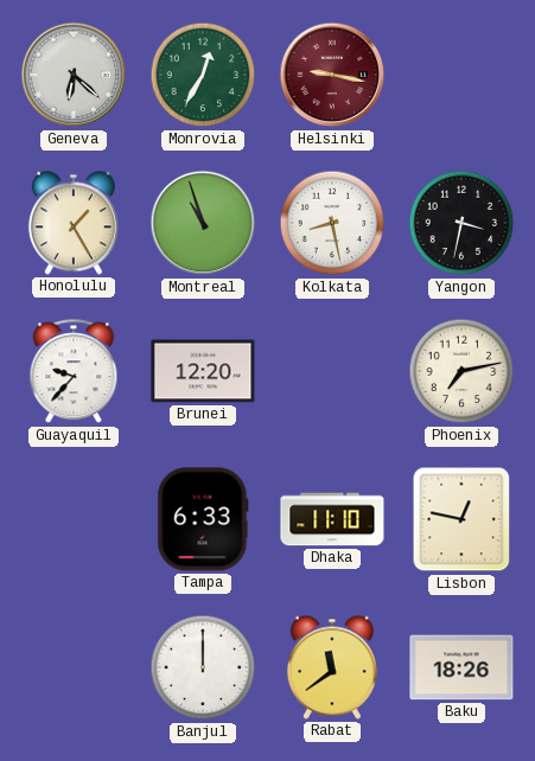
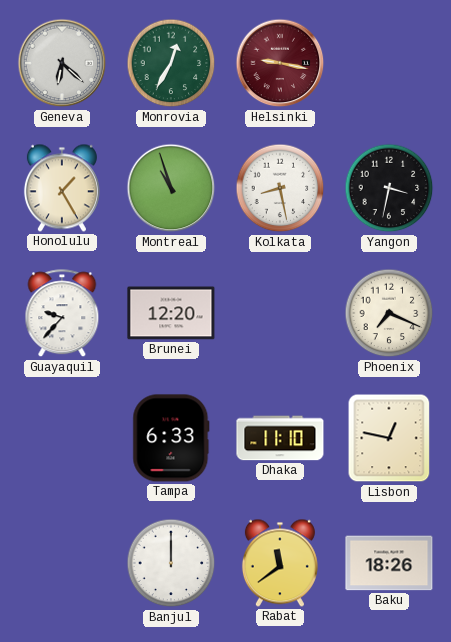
Phoenix: 7:13 -> 7:19
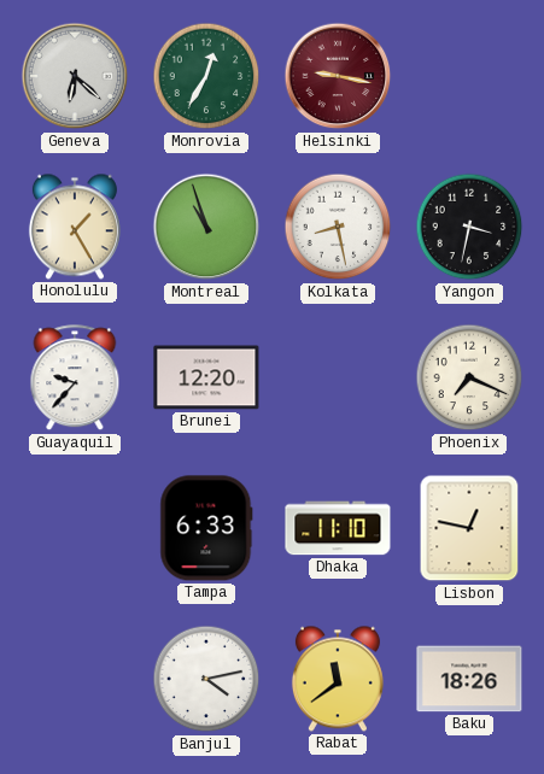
Banjul: 12:00 -> 4:13
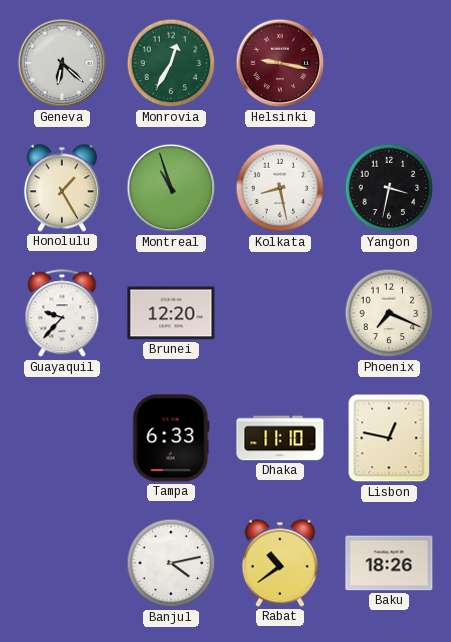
Rabat: 11:39 -> 10:39
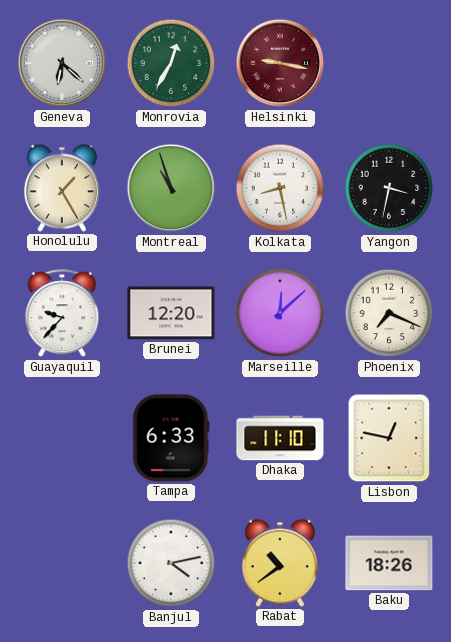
Marseille: none -> 12:08
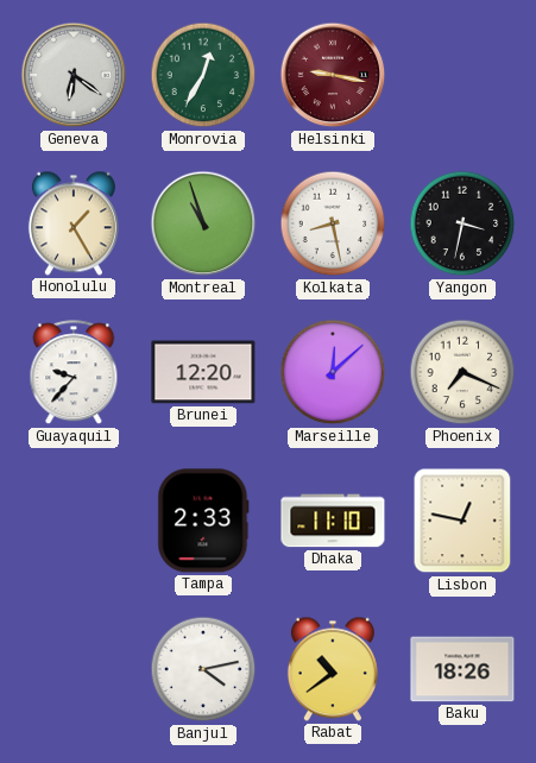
Geneva: 6:22 -> 6:21
Tampa: 6:33 -> 2:33
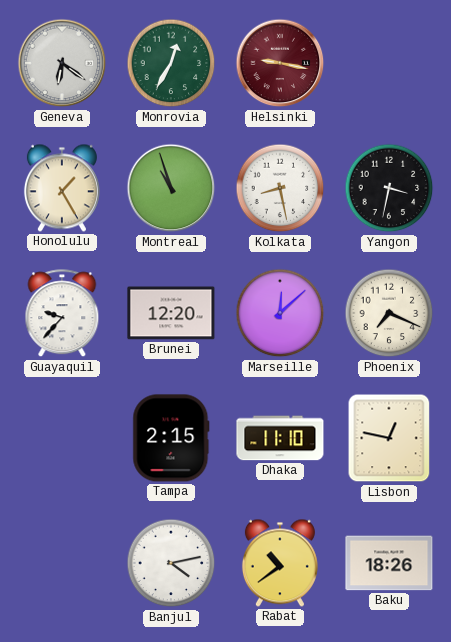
Tampa: 2:33 -> 2:15
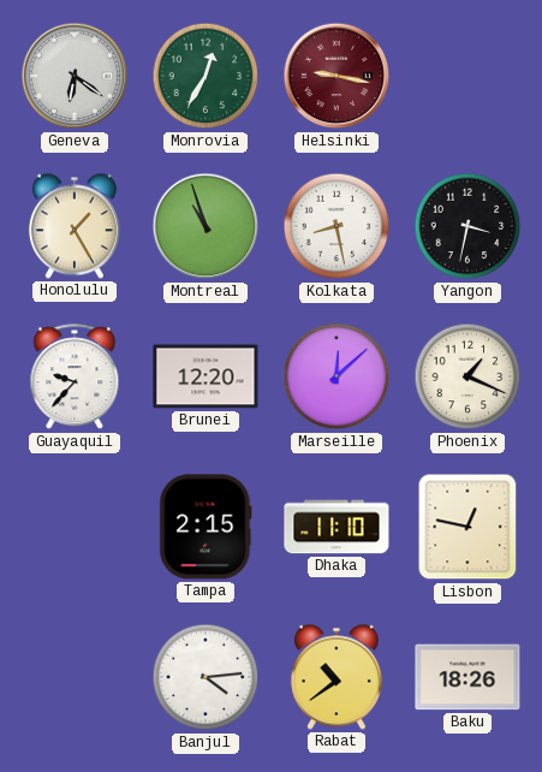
Phoenix: 7:19 -> 1:19
Banjul: 4:13 -> 4:14
